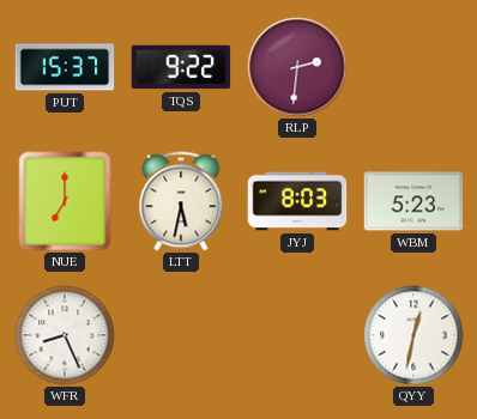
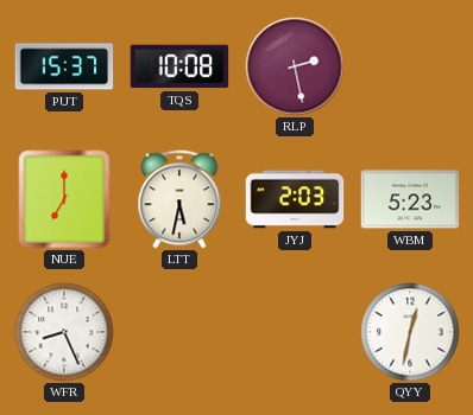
TQS: 9:22 -> 10:08
RLP: 2:31 -> 2:28
JYJ: 8:03 -> 2:03
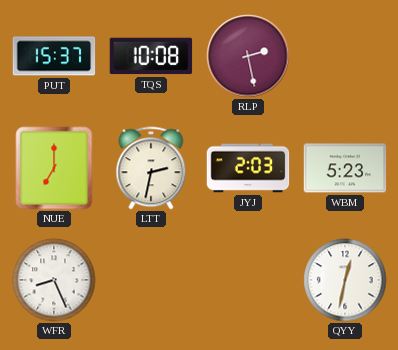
LTT: 5:32 -> 2:32
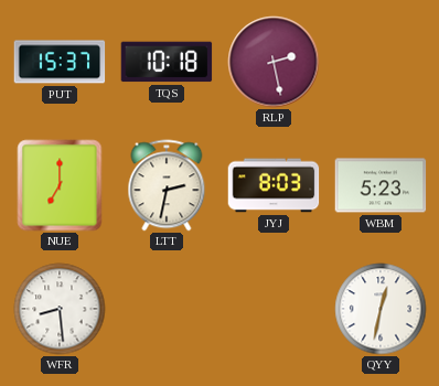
TQS: 10:08 -> 10:18
JYJ: 2:03 -> 8:03
WFR: 8:26 -> 8:29
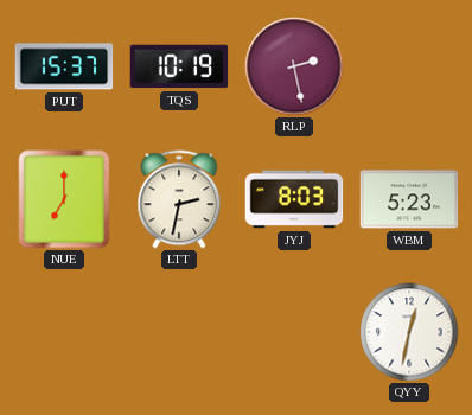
TQS: 10:18 -> 10:19
WFR: 8:29 -> none
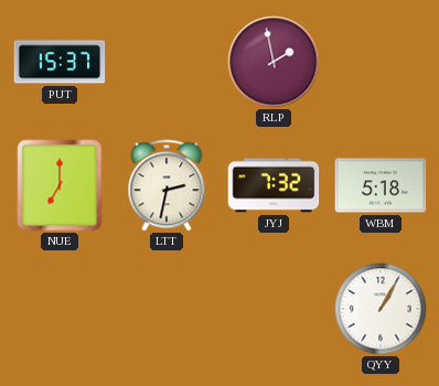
TQS: 10:19 -> none
RLP: 2:28 -> 1:58
JYJ: 8:03 -> 7:32
WBM: 5:23 -> 5:18
QYY: 12:32 -> 1:05
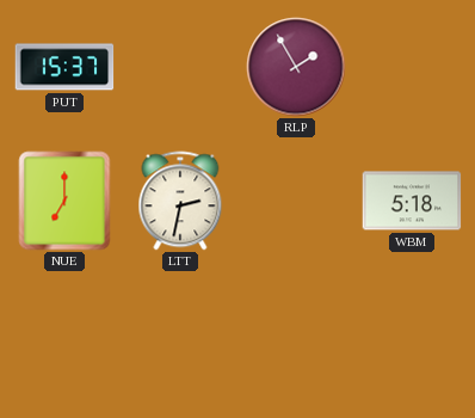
RLP: 1:58 -> 1:55
JYJ: 7:32 -> none
QYY: 1:05 -> none
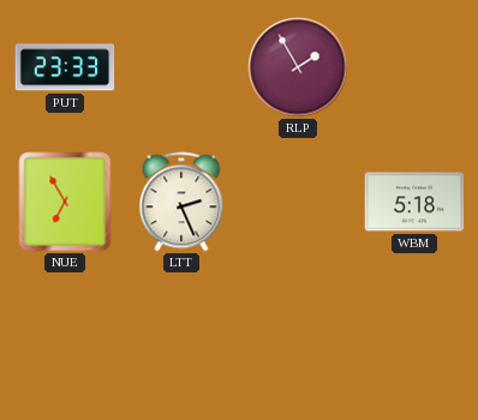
PUT: 15:37 -> 23:33
NUE: 7:00 -> 6:55
LTT: 2:32 -> 2:26
